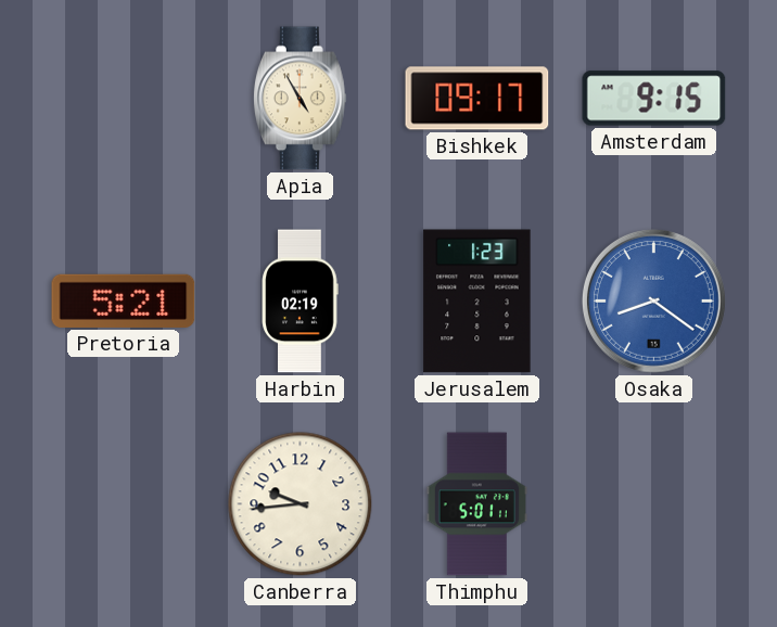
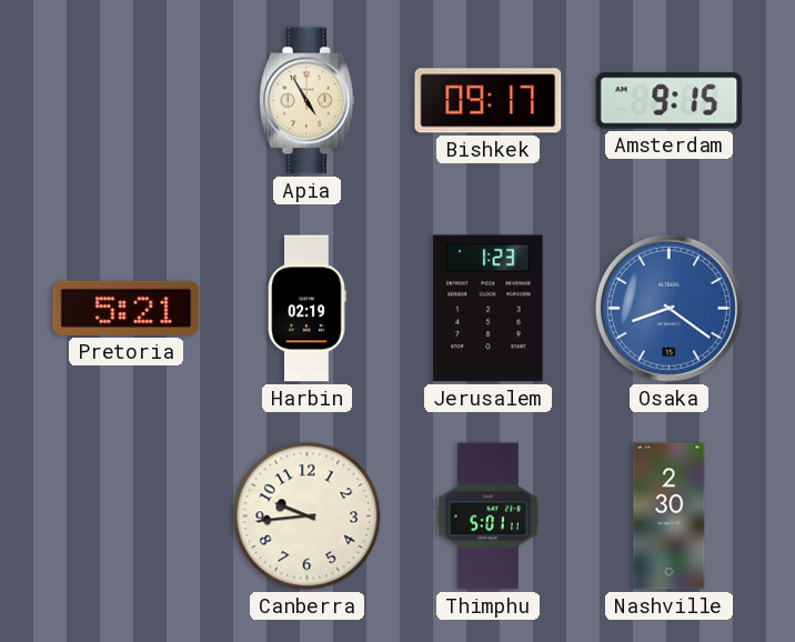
Nashville: none -> 2:30
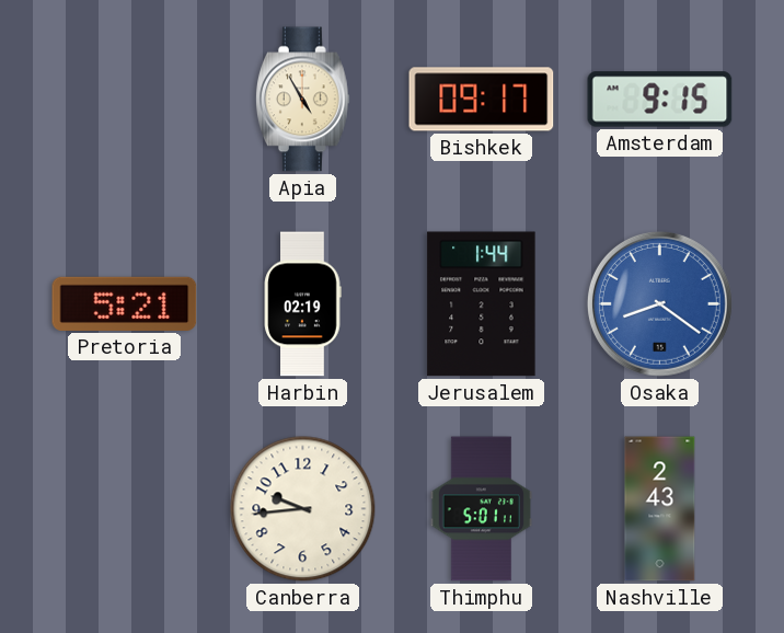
Jerusalem: 1:23 -> 1:44
Nashville: 2:30 -> 2:43
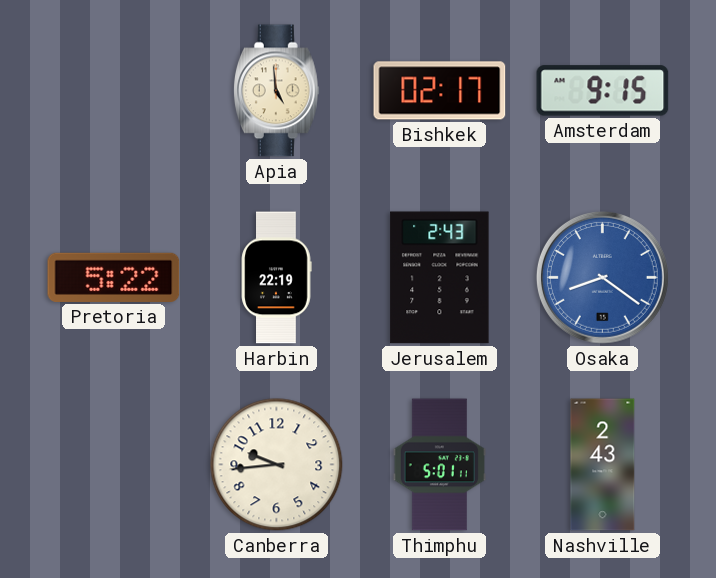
Apia: 4:55 -> 4:59
Bishkek: 09:17 -> 02:17
Pretoria: 5:21 -> 5:22
Harbin: 02:19 -> 22:19
Jerusalem: 1:44 -> 2:43
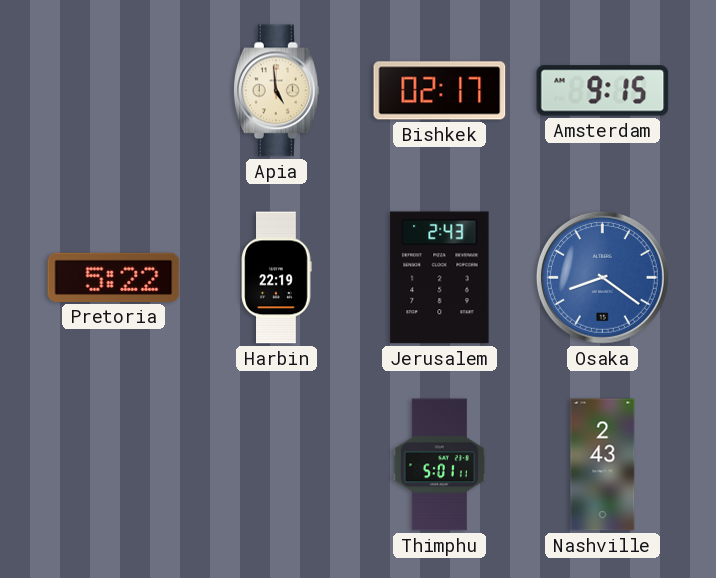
Canberra: 9:44 -> none
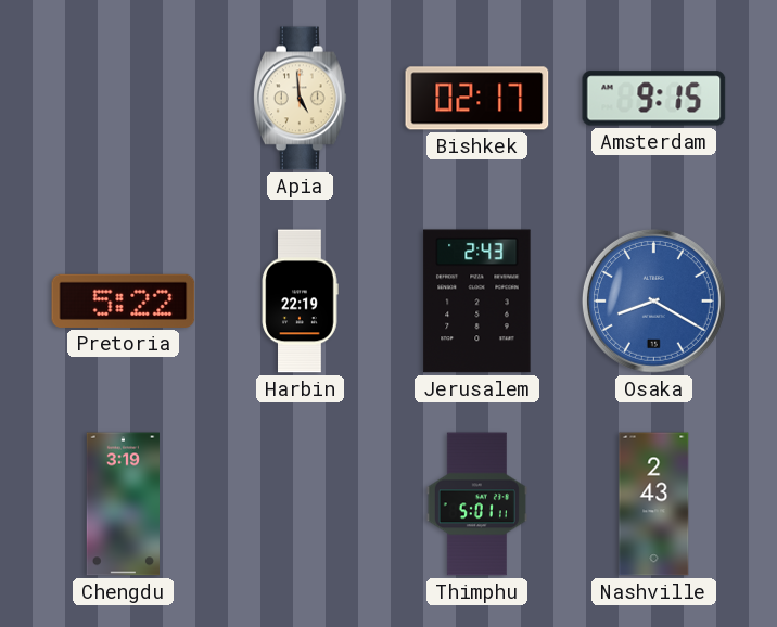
Osaka: 8:21 -> 8:20
Chengdu: none -> 3:19
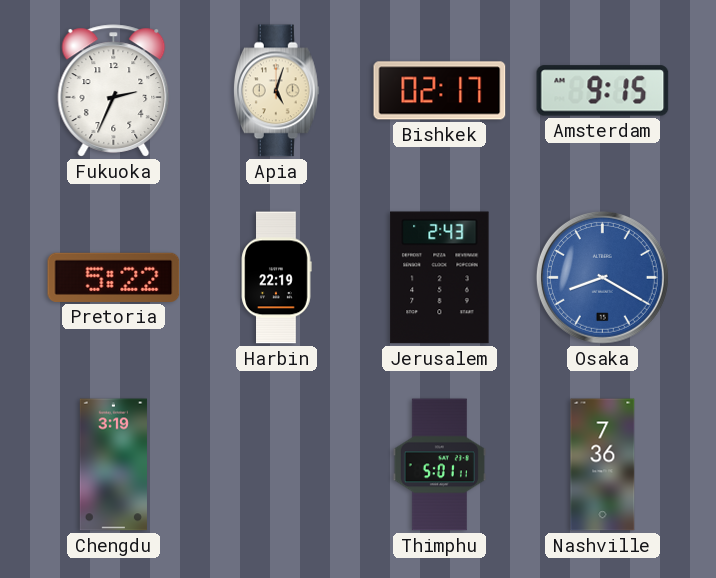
Fukuoka: none -> 2:34
Apia: 4:59 -> 5:03
Nashville: 2:43 -> 7:36
